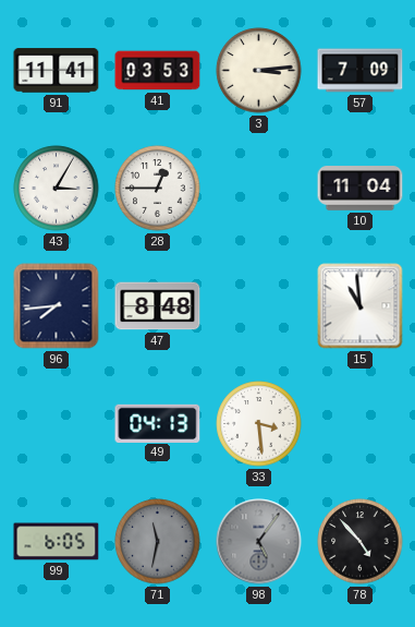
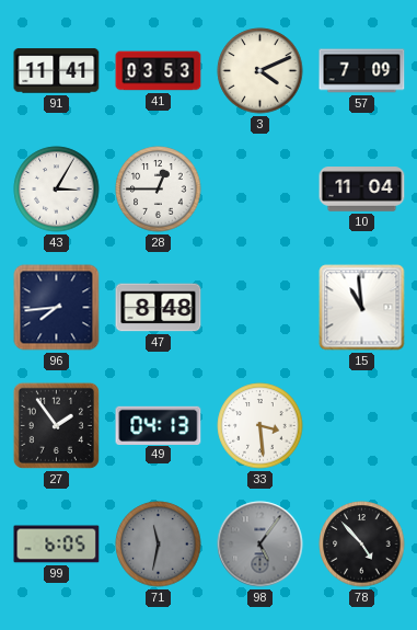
3: 3:14 -> 4:11
27: none -> 1:54
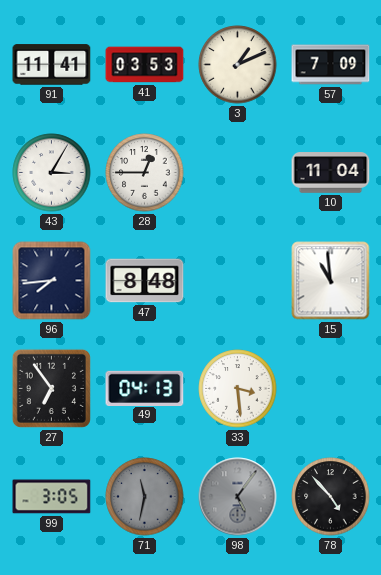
3: 4:11 -> 1:11
27: 1:54 -> 6:54
99: 6:05 -> 3:05
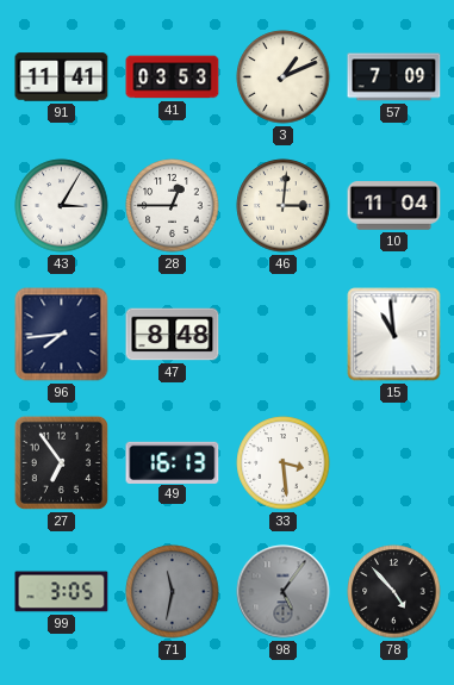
46: none -> 3:01
49: 04:13 -> 16:13
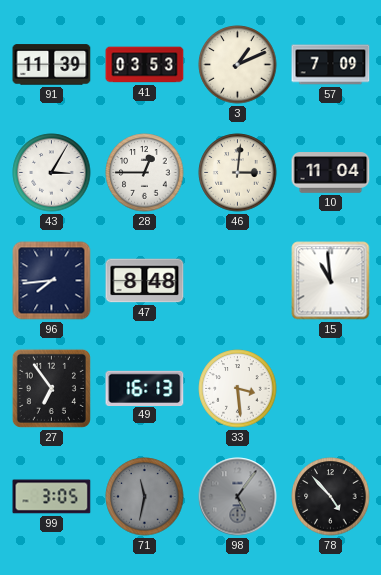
91: 11:41 -> 11:39
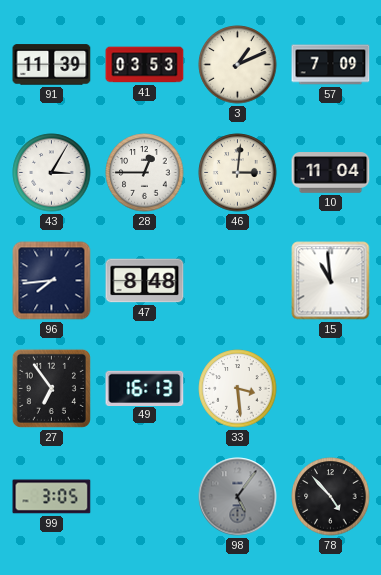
71: 11:32 -> none
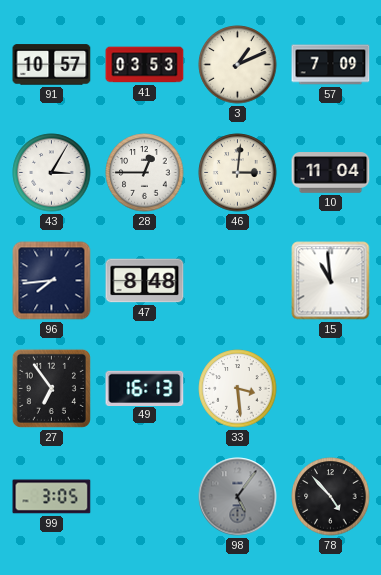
91: 11:39 -> 10:57
